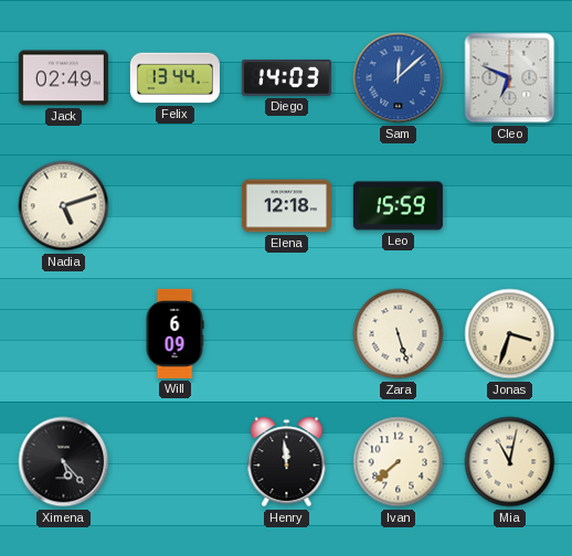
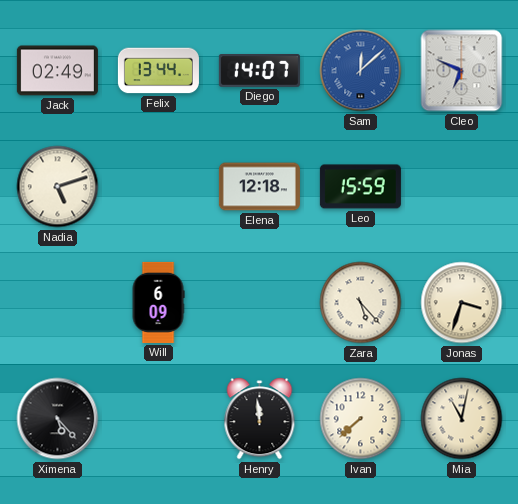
Diego: 14:03 -> 14:07
Zara: 5:27 -> 5:23
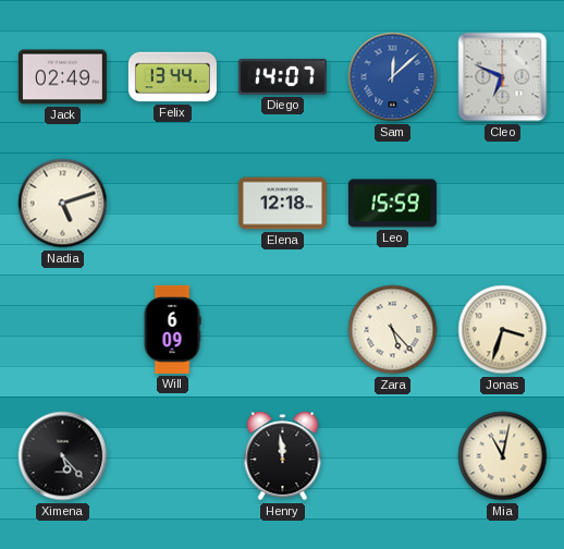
Ivan: 7:38 -> none
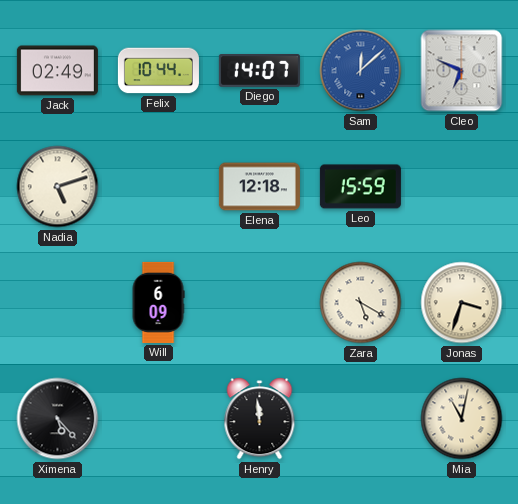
Felix: 13:44 -> 10:44
Zara: 5:23 -> 5:20
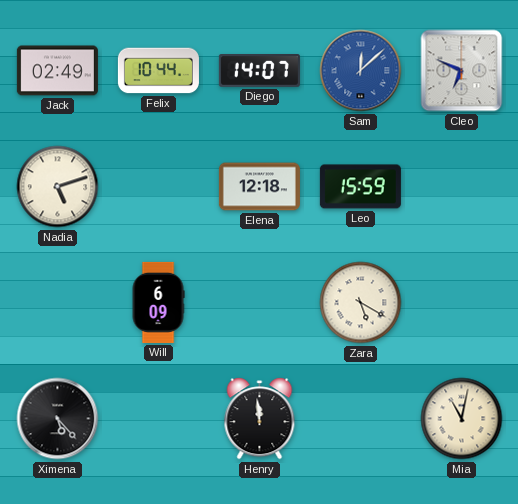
Jonas: 3:33 -> none
